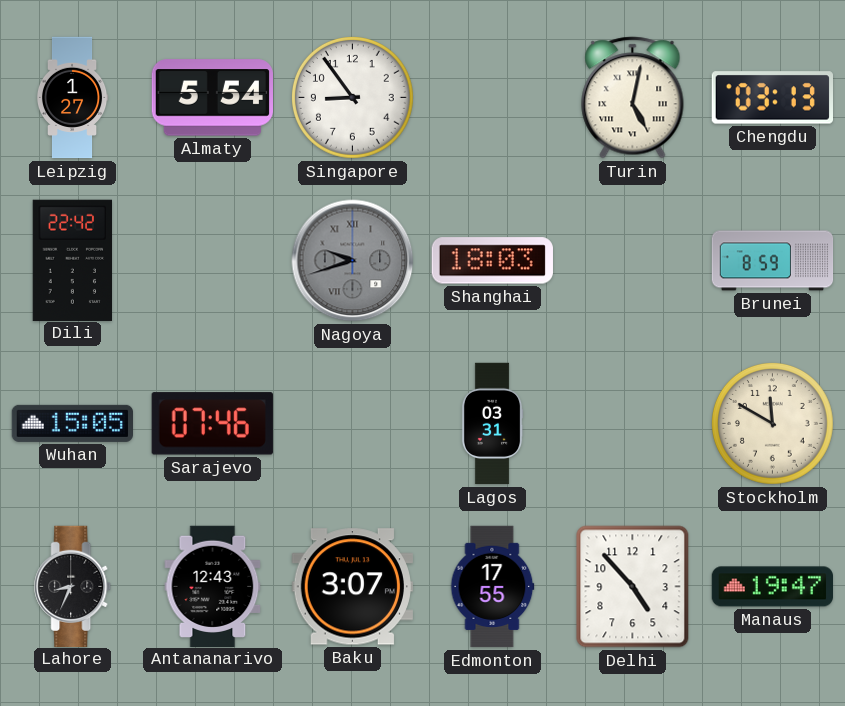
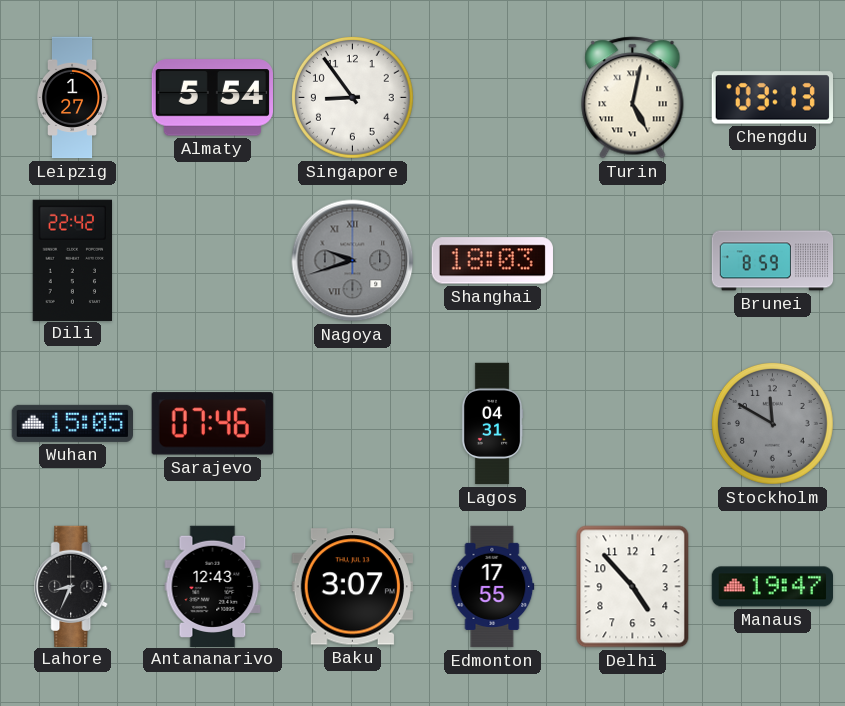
Lagos: 03:31 -> 04:31
Stockholm dial: cream -> grey
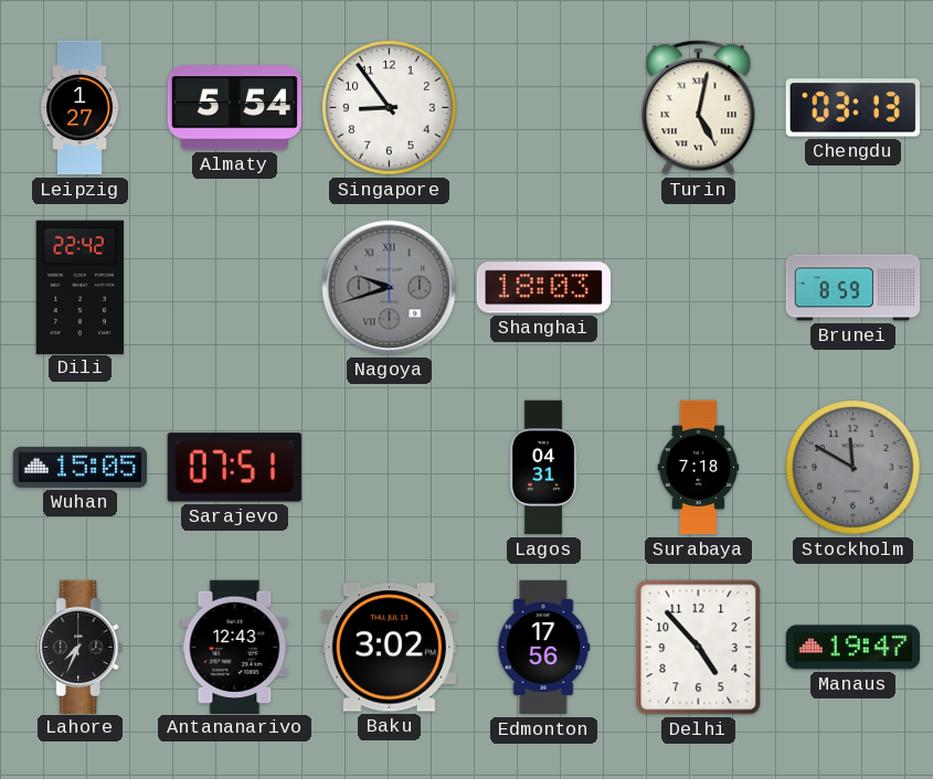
Sarajevo: 07:46 -> 07:51
Surabaya: none -> 7:18
Lahore: 8:34 -> 7:34
Baku: 3:07 -> 3:02
Edmonton: 17:55 -> 17:56
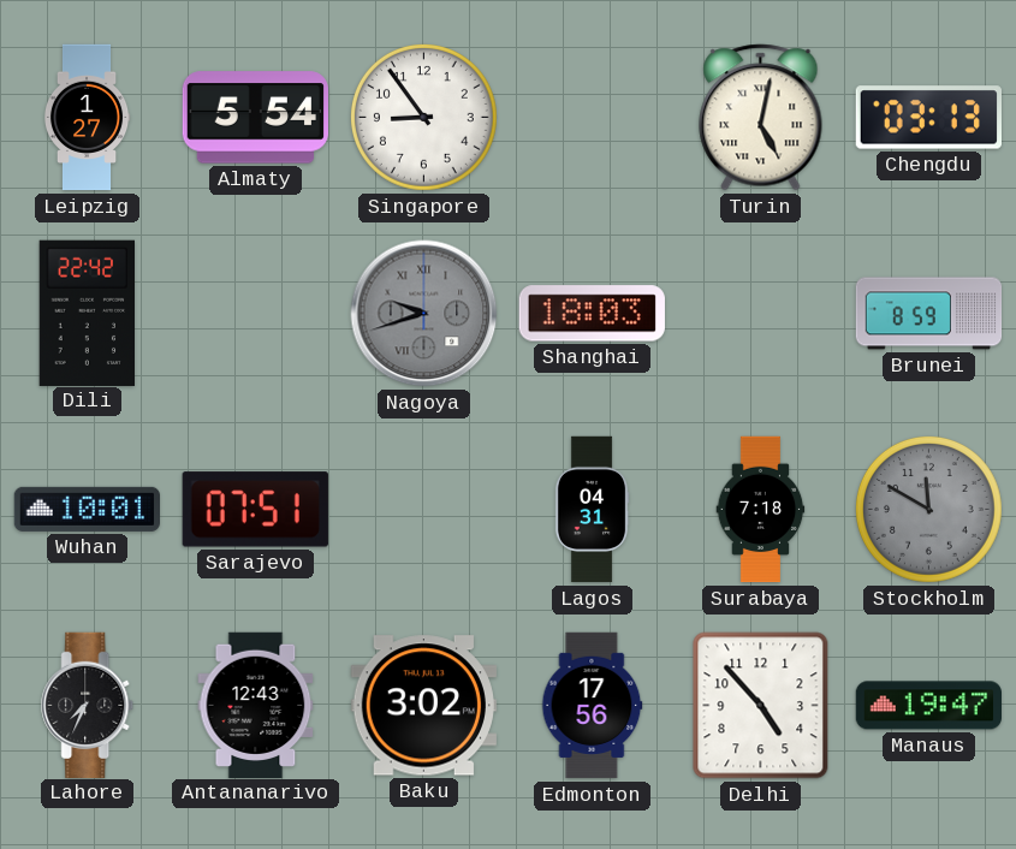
Wuhan: 15:05 -> 10:01
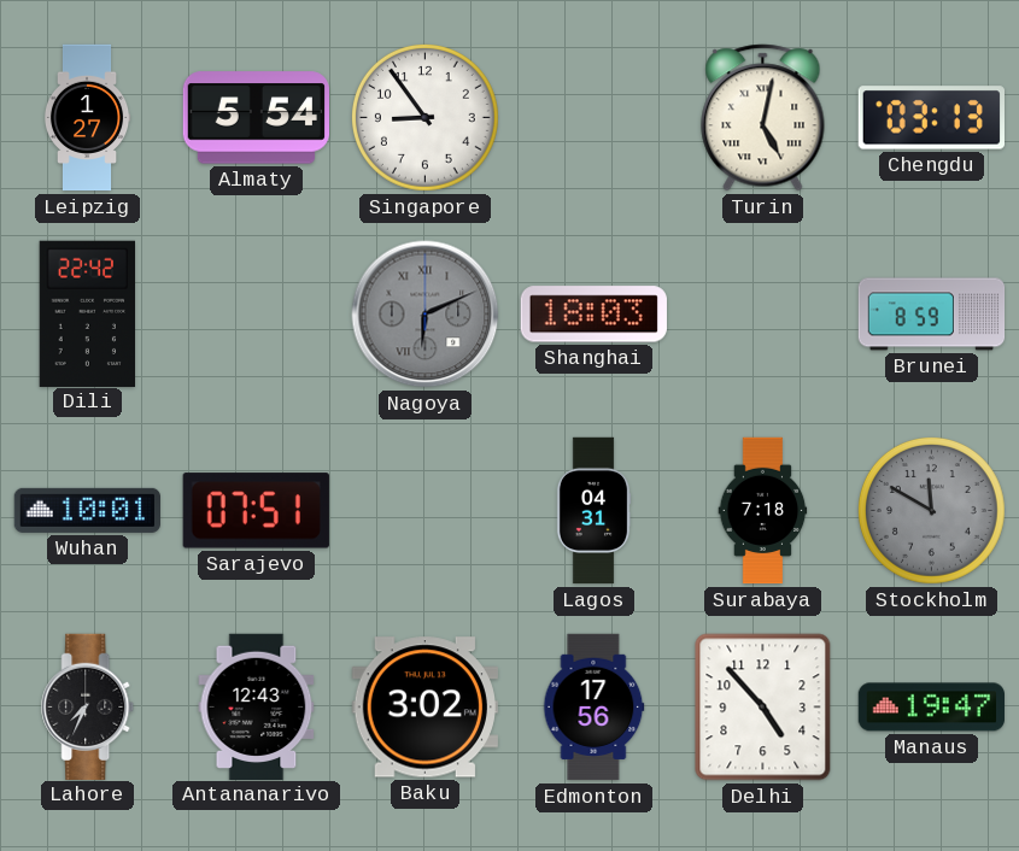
Nagoya: 9:42 -> 6:11
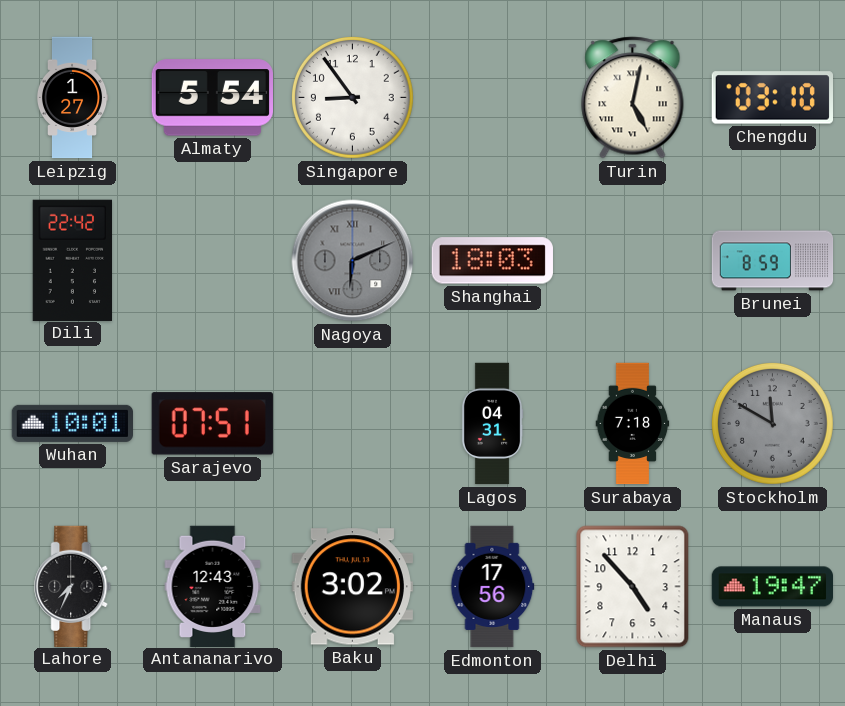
Chengdu: 03:13 -> 03:10
